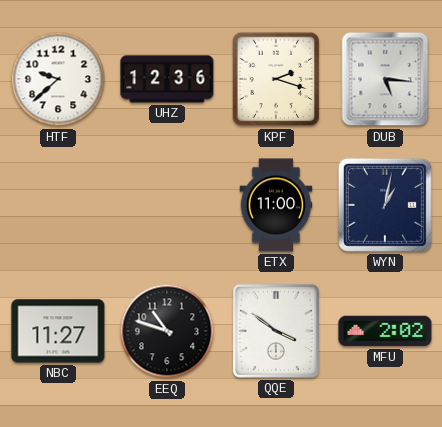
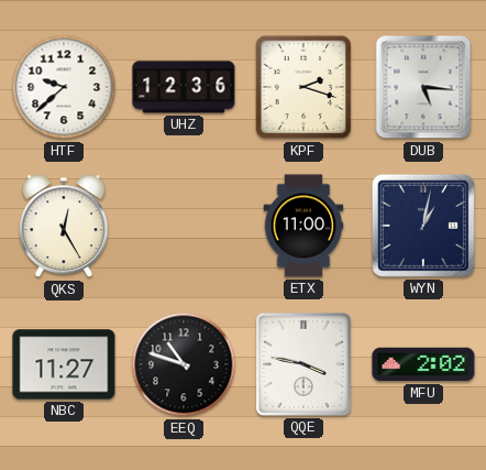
QKS: none -> 12:25
QQE: 3:51 -> 3:47
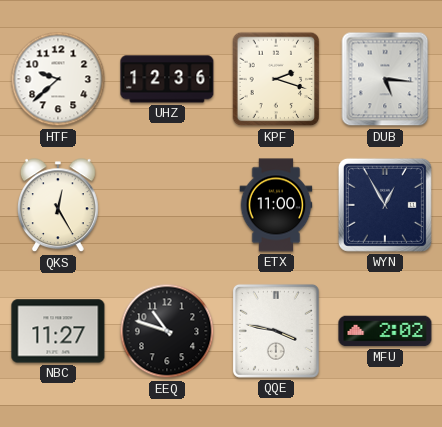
WYN: 1:02 -> 12:55
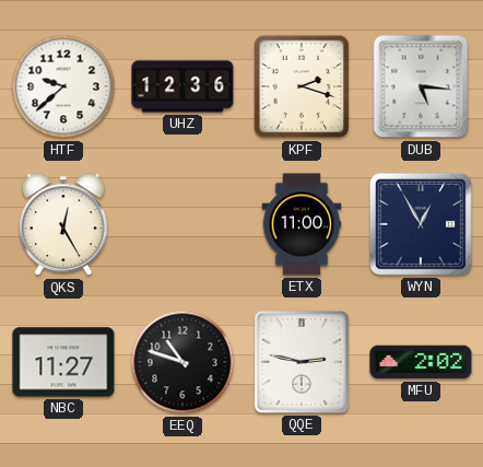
QQE: 3:47 -> 2:47
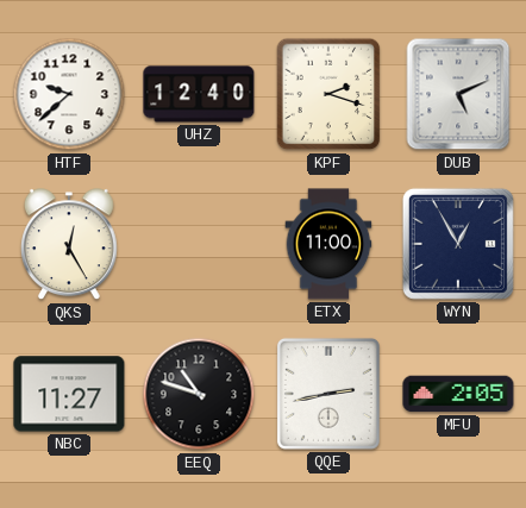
UHZ: 12:36 -> 12:40
DUB: 5:16 -> 5:11
QQE: 2:47 -> 2:43
MFU: 2:02 -> 2:05
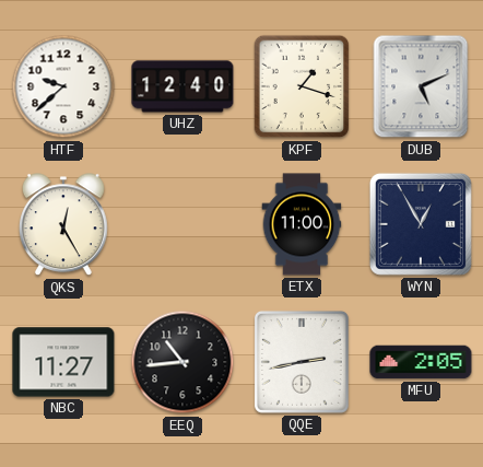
KPF: 2:18 -> 1:18
EEQ: 10:48 -> 10:44
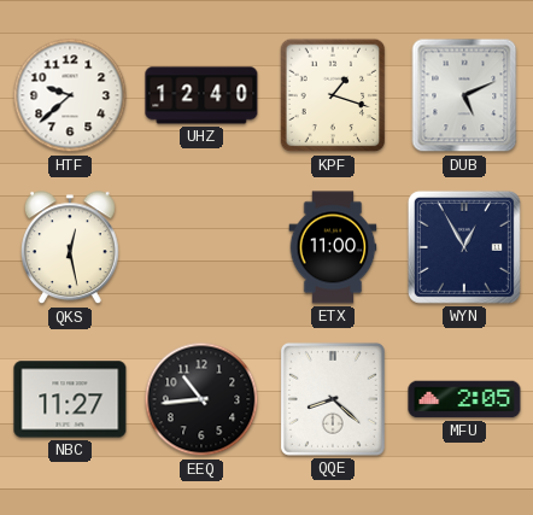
QKS: 12:25 -> 12:28
QQE: 2:43 -> 8:22
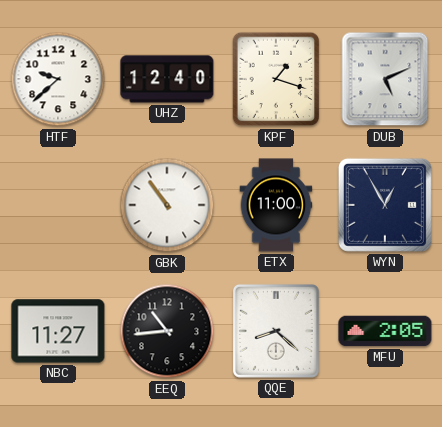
QKS: 12:28 -> none
GBK: none -> 10:54
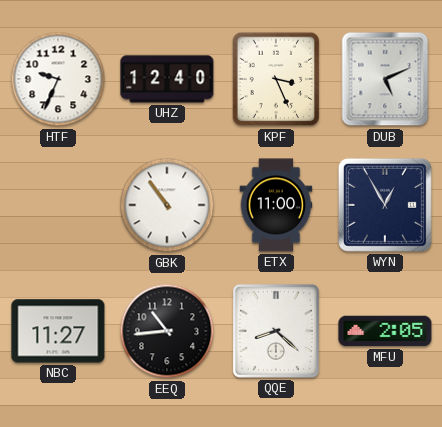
HTF: 9:38 -> 9:34
KPF: 1:18 -> 3:26
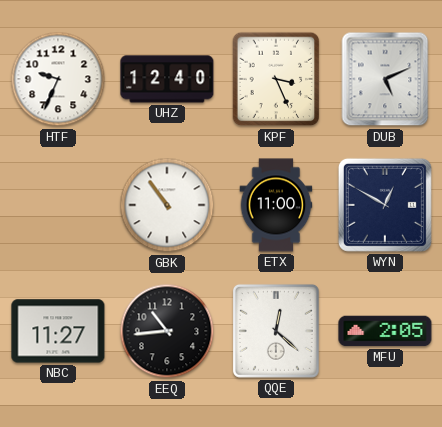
WYN: 12:55 -> 12:50
QQE: 8:22 -> 12:22
